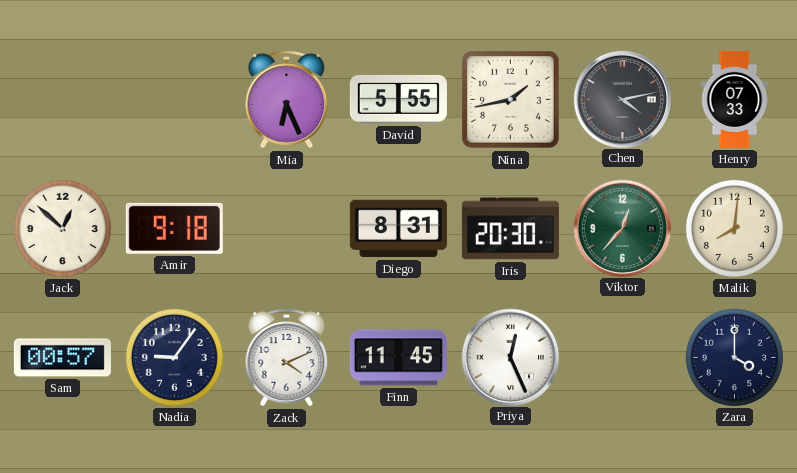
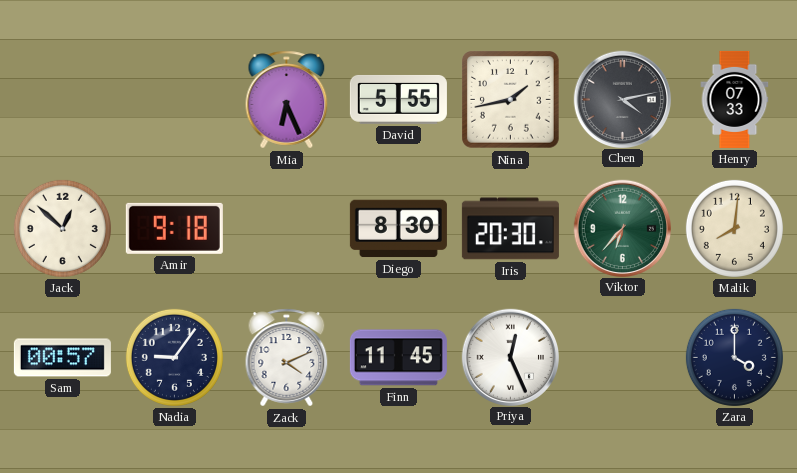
Diego: 8:31 -> 8:30
Viktor: 12:37 -> 6:37
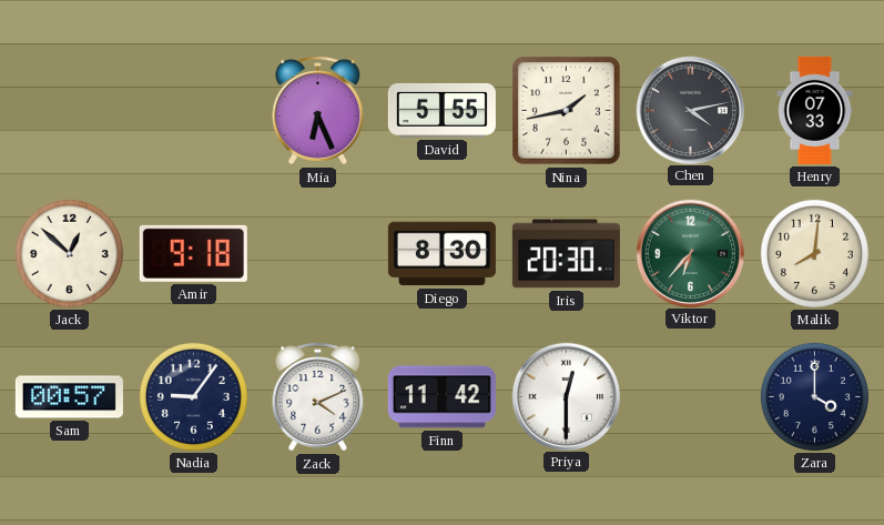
Finn: 11:45 -> 11:42
Priya: 12:26 -> 12:30
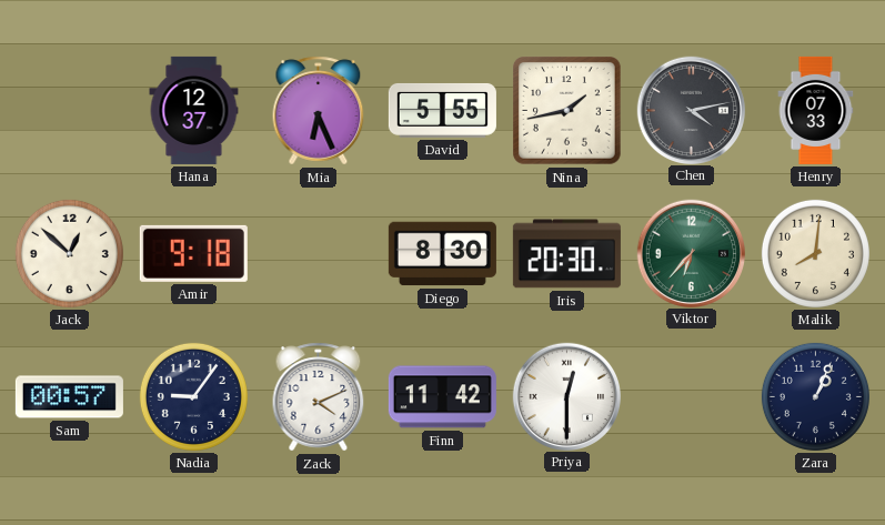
Hana: none -> 12:37
Zara: 4:00 -> 1:04
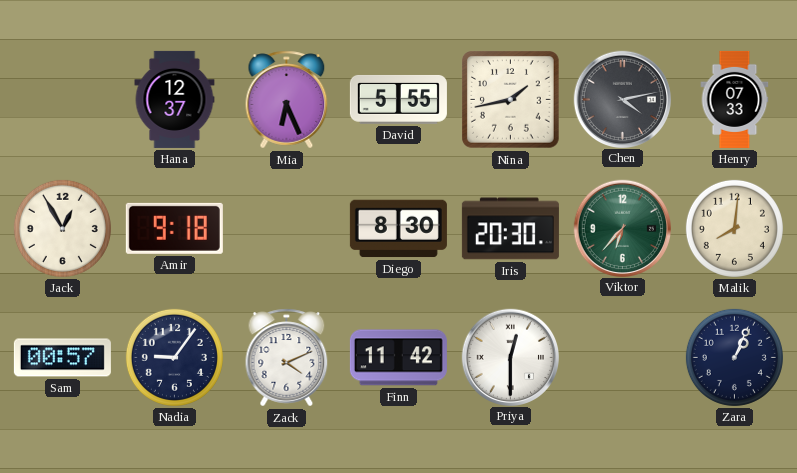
Jack: 12:52 -> 12:55
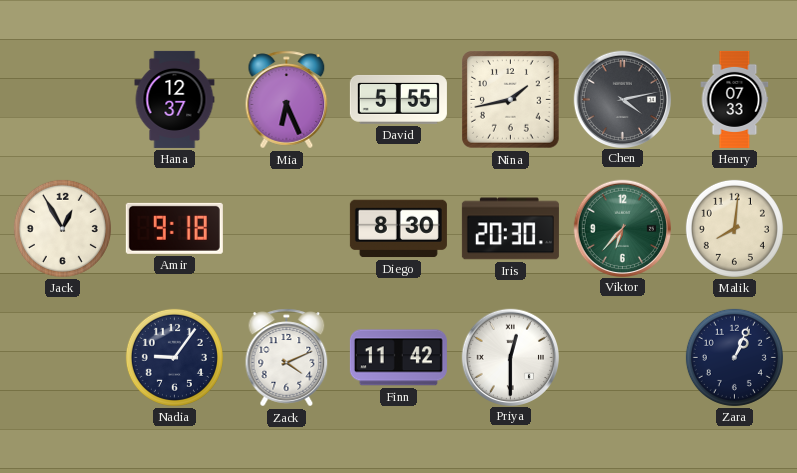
Sam: 00:57 -> none
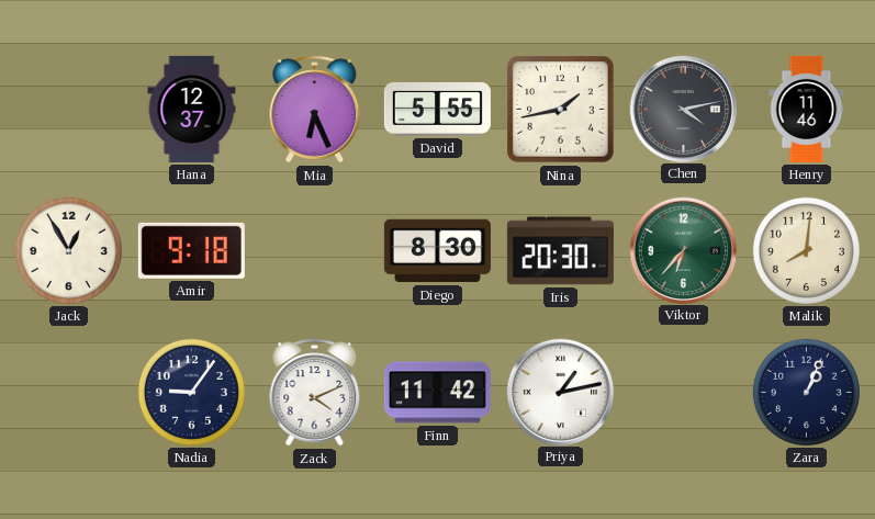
Henry: 07:33 -> 11:46
Priya: 12:30 -> 1:13
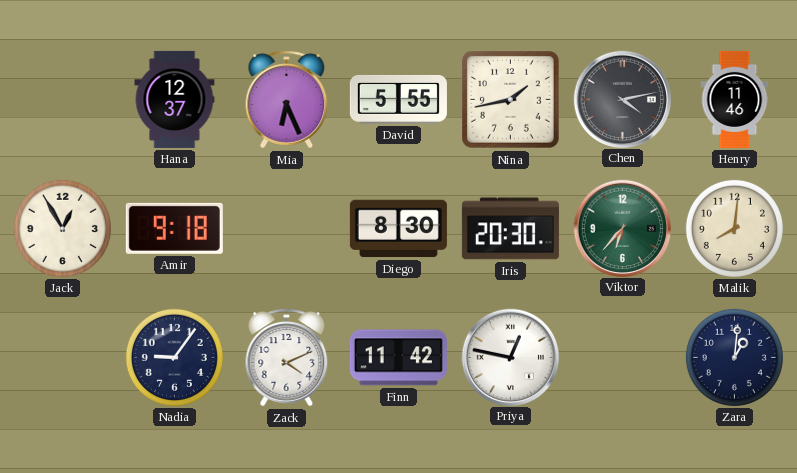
Priya: 1:13 -> 12:47
Zara: 1:04 -> 1:01
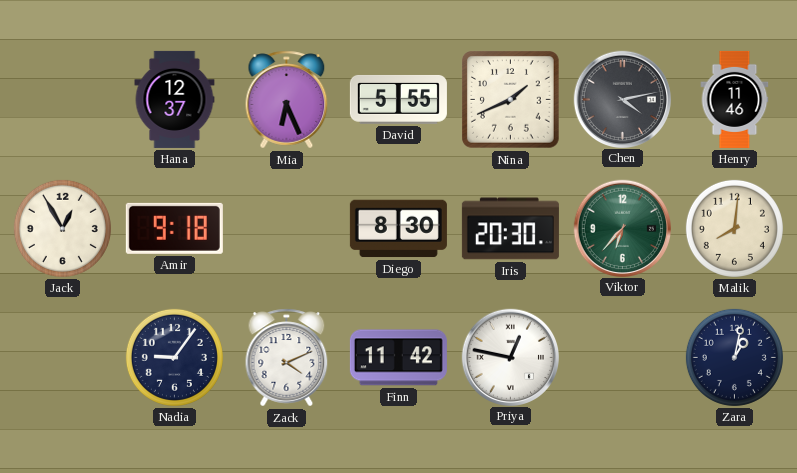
Nina: 1:43 -> 1:41
Zara: 1:01 -> 1:02
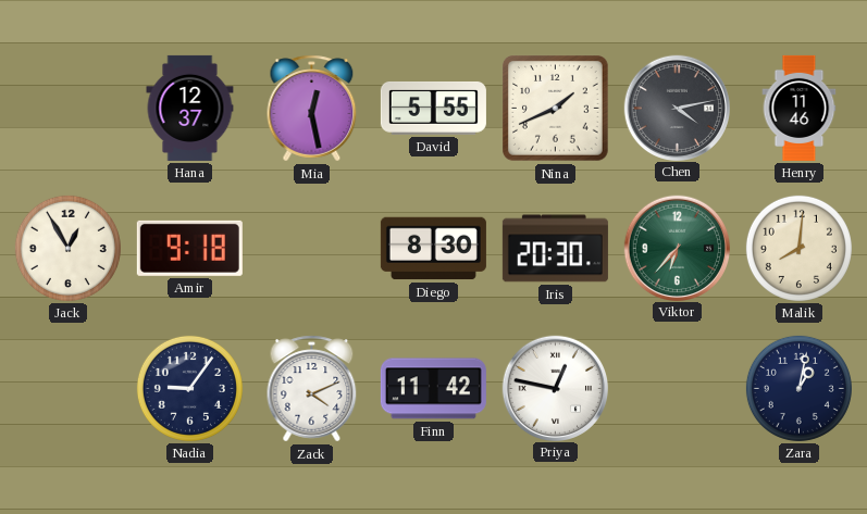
Mia: 6:26 -> 12:28
